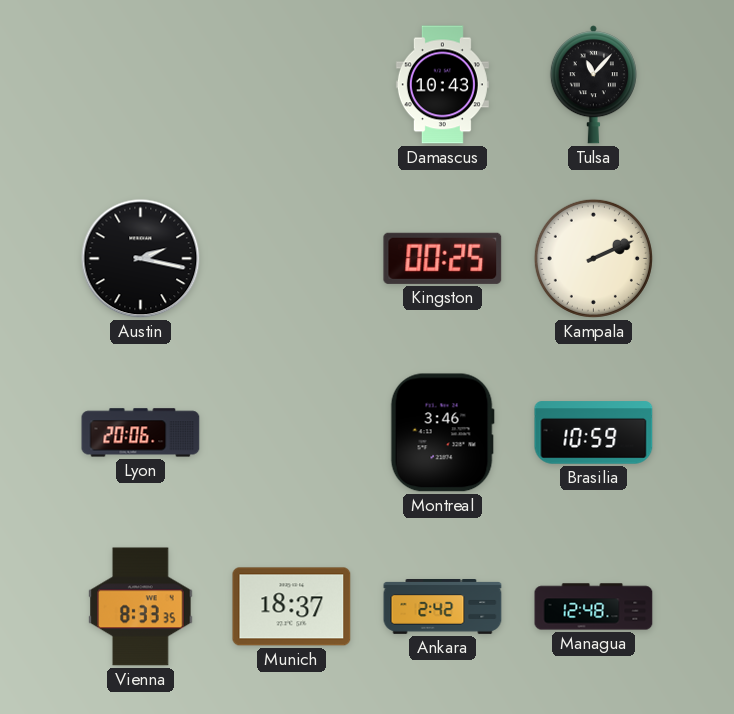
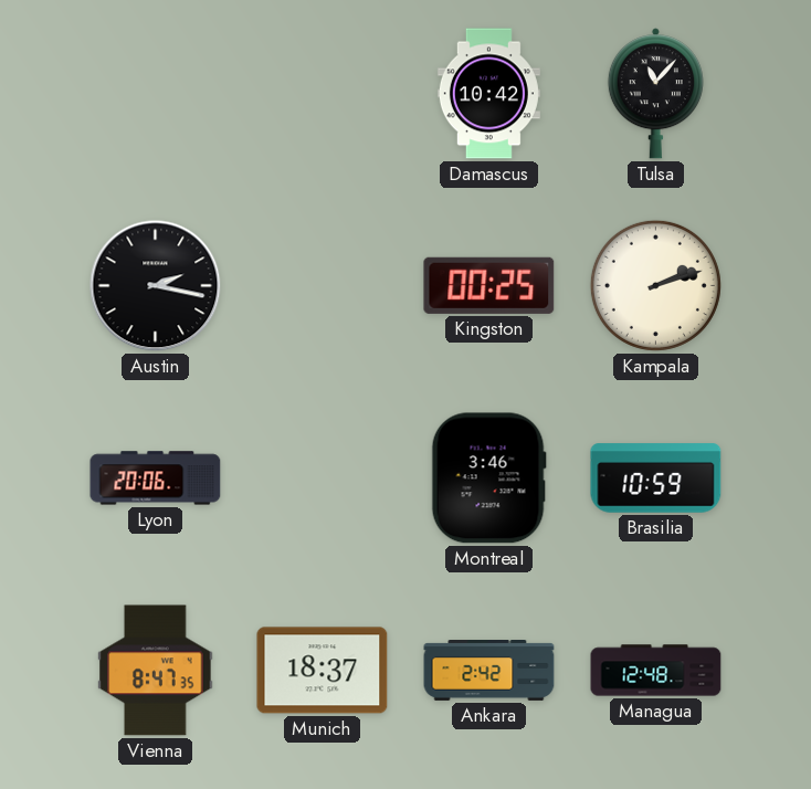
Damascus: 10:43 -> 10:42
Kampala: 2:11 -> 2:12
Vienna: 8:33 -> 8:47
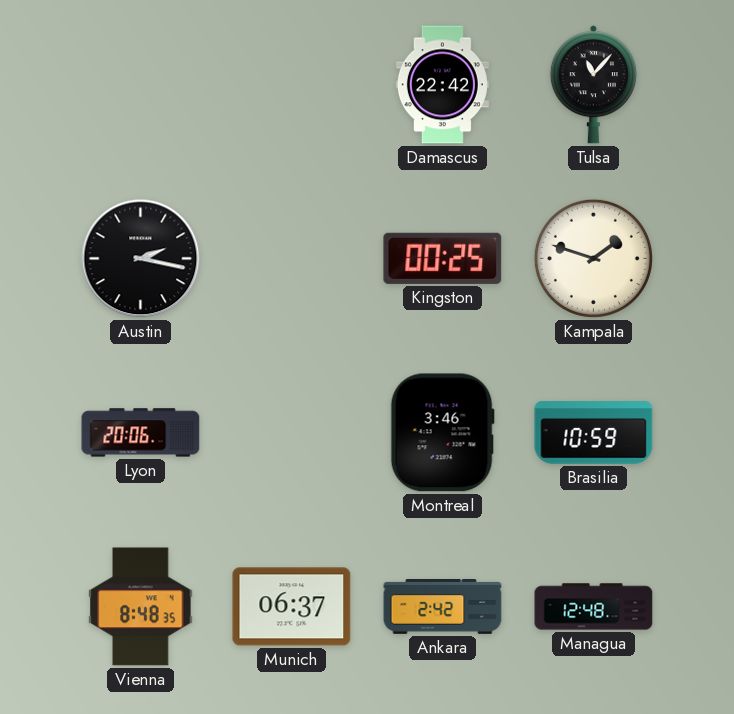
Damascus: 10:42 -> 22:42
Kampala: 2:12 -> 1:48
Vienna: 8:47 -> 8:48
Munich: 18:37 -> 06:37
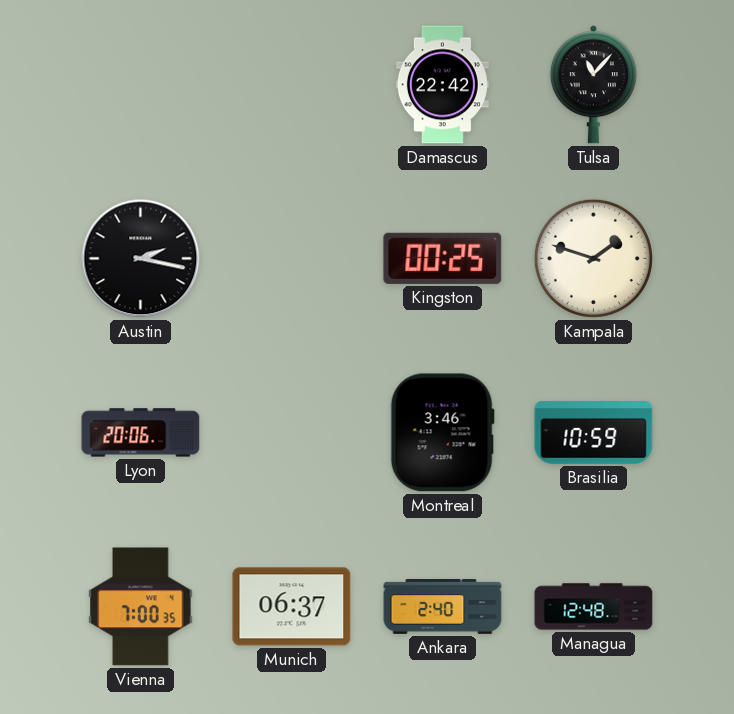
Vienna: 8:48 -> 7:00
Ankara: 2:42 -> 2:40
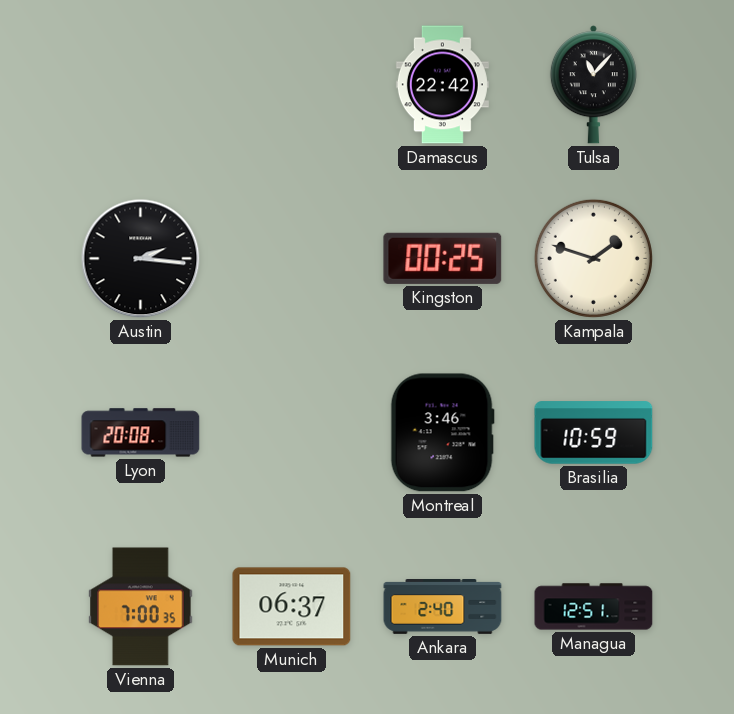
Austin: 2:17 -> 2:16
Lyon: 20:06 -> 20:08
Managua: 12:48 -> 12:51
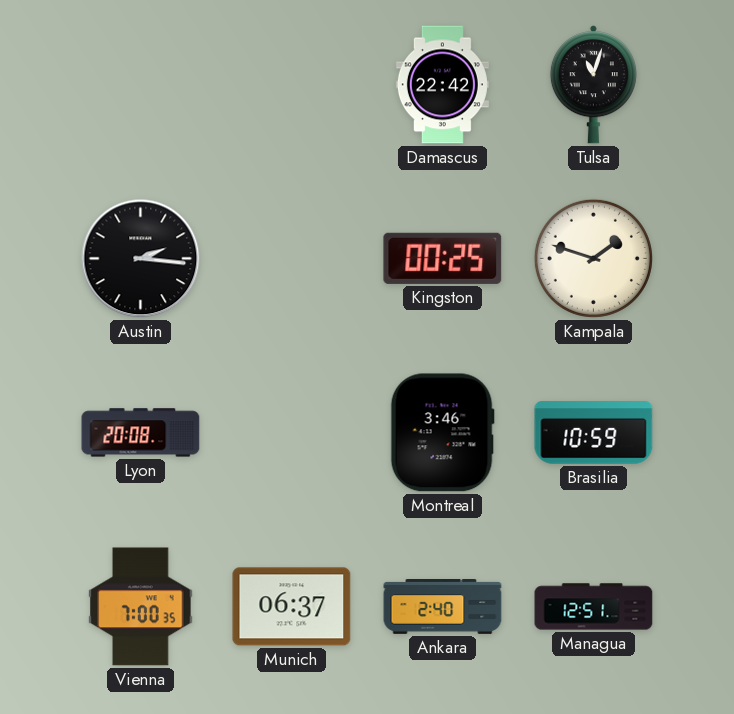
Tulsa: 11:07 -> 11:03
